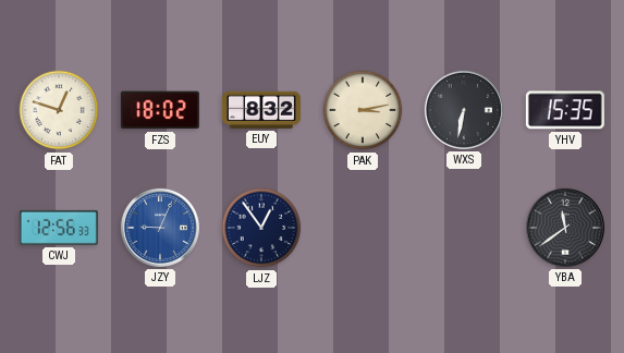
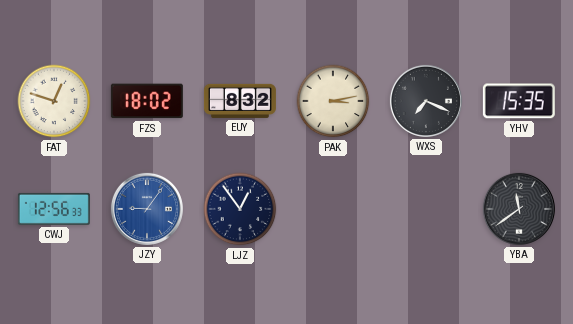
WXS: 6:32 -> 7:19
JZY: 9:04 -> 9:06
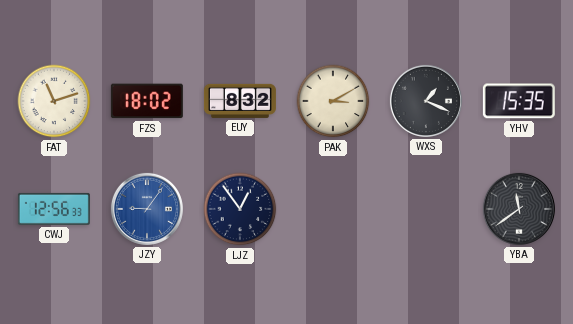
FAT: 12:48 -> 11:12
PAK: 3:13 -> 3:10
WXS: 7:19 -> 1:19
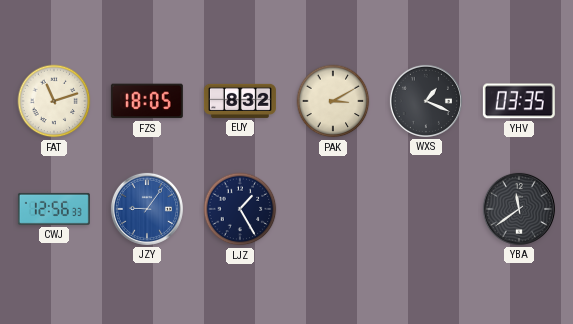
FZS: 18:02 -> 18:05
YHV: 15:35 -> 03:35
LJZ: 12:54 -> 1:25
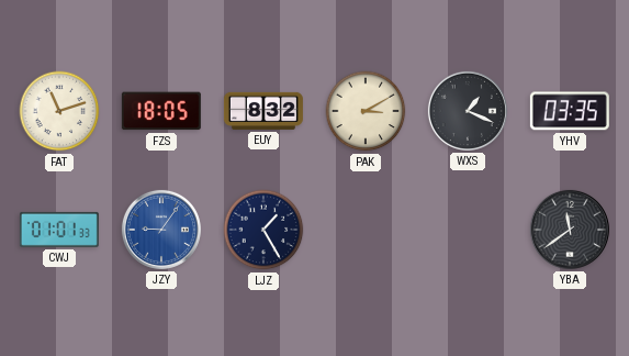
CWJ: 12:56 -> 01:01
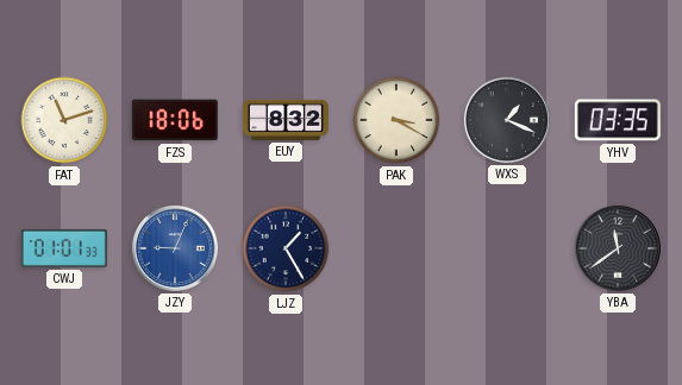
FZS: 18:05 -> 18:06
PAK: 3:10 -> 3:20
JZY: 9:06 -> 9:04
